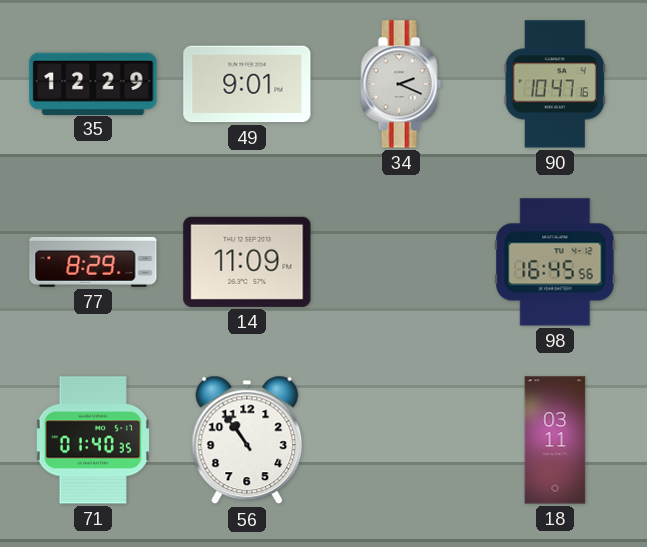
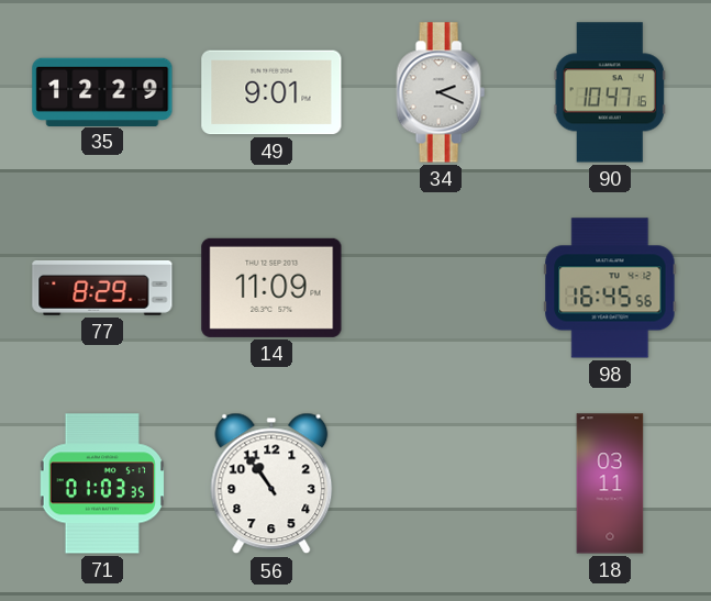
71: 01:40 -> 01:03
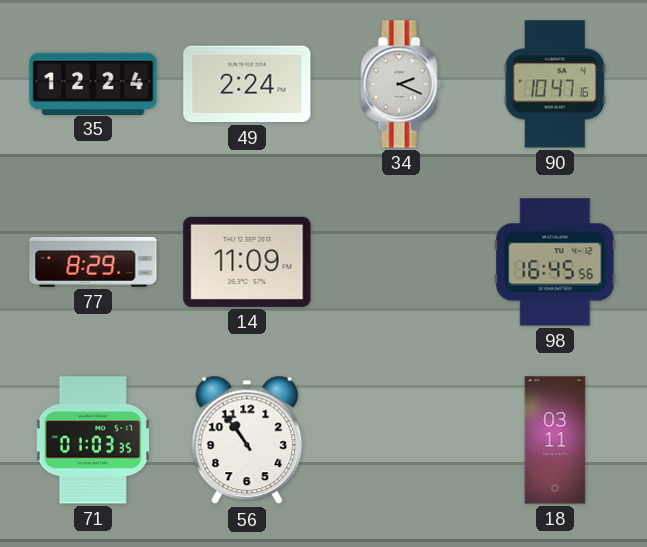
35: 12:29 -> 12:24
49: 9:01 -> 2:24
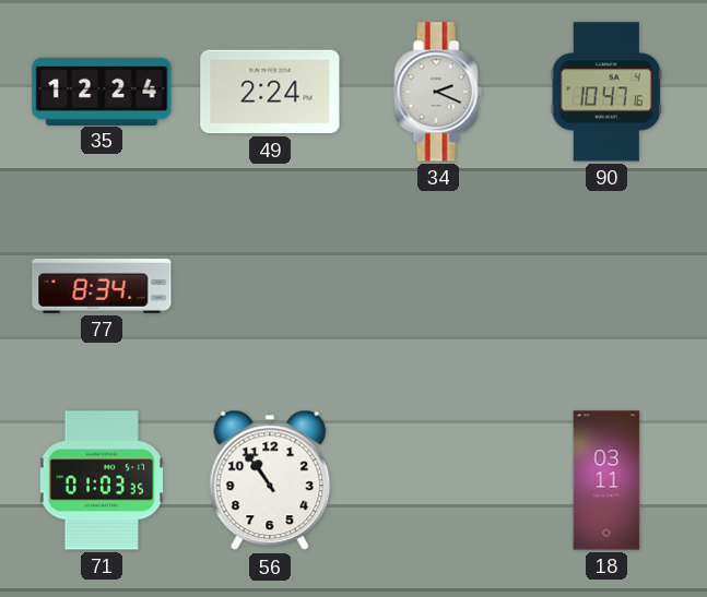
77: 8:29 -> 8:34
14: 11:09 -> none
98: 16:45 -> none
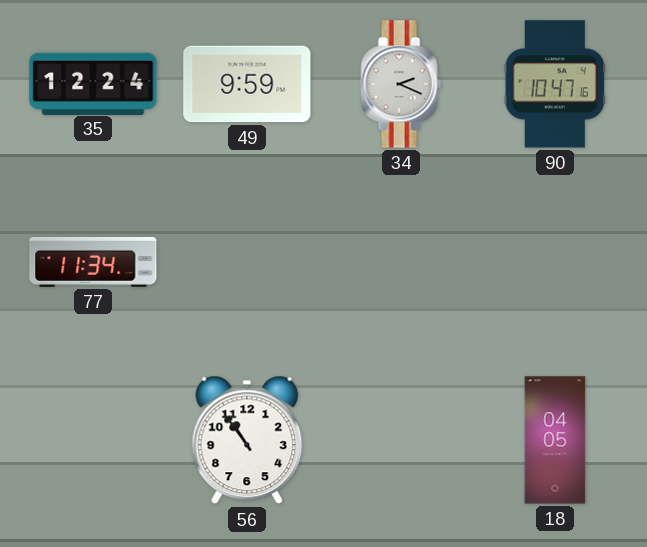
49: 2:24 -> 9:59
77: 8:34 -> 11:34
71: 01:03 -> none
18: 03:11 -> 04:05
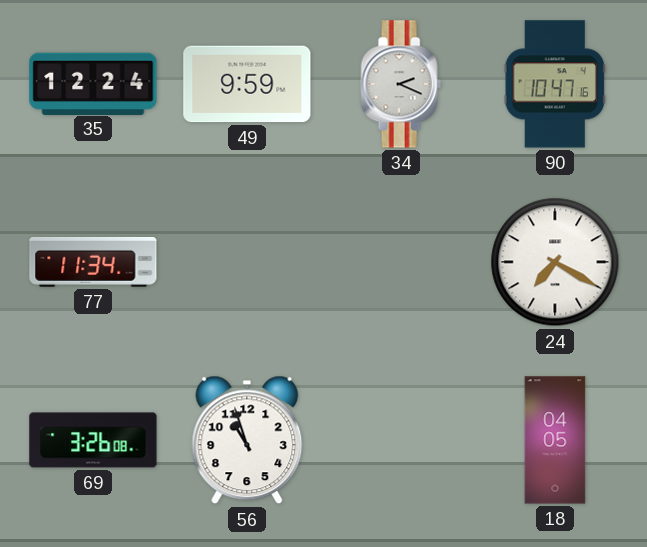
24: none -> 7:20
69: none -> 3:26
56: 10:54 -> 10:57
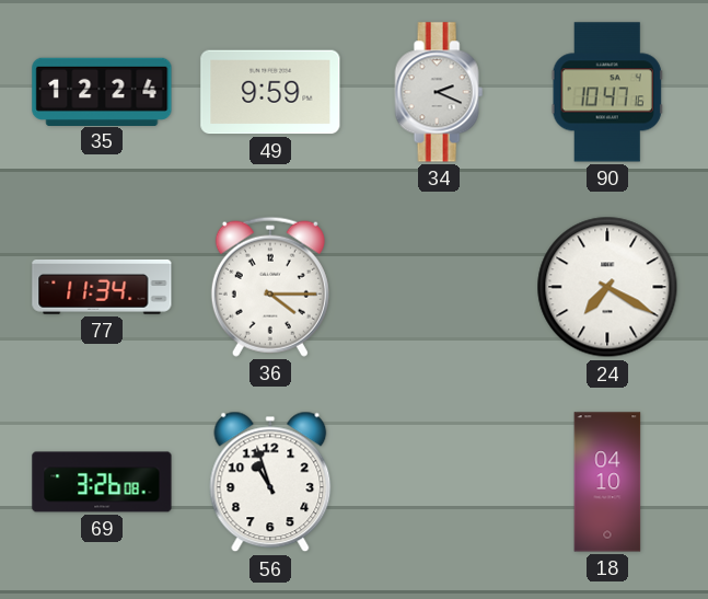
36: none -> 4:15
18: 04:05 -> 04:10
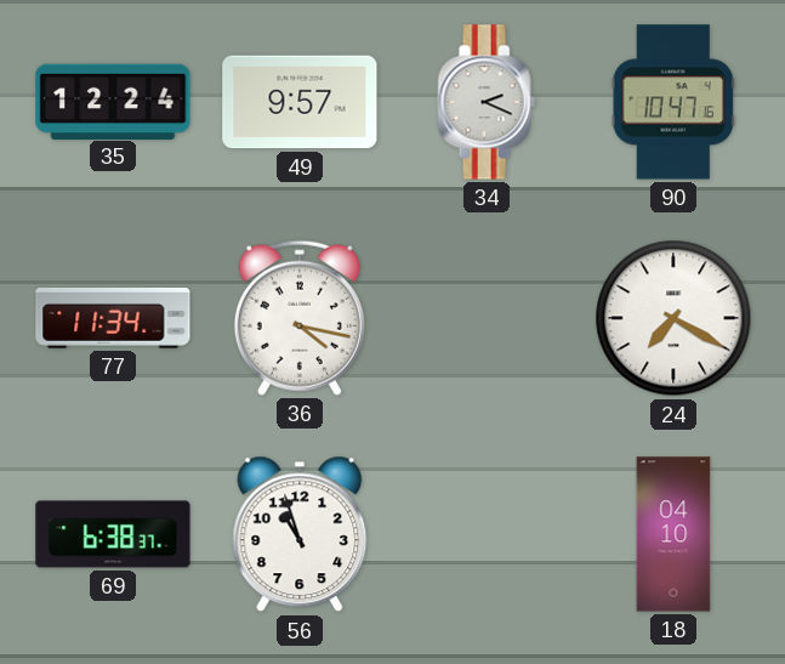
49: 9:59 -> 9:57
36: 4:15 -> 4:17
69: 3:26 -> 6:38
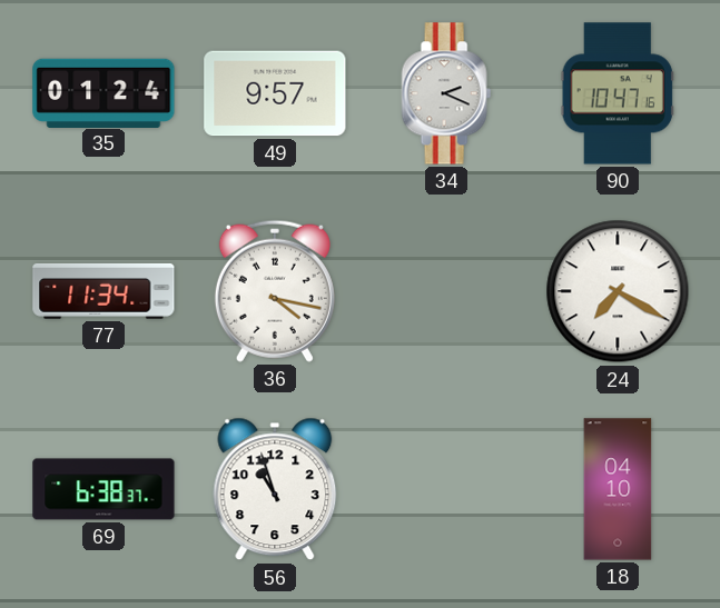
35: 12:24 -> 01:24
